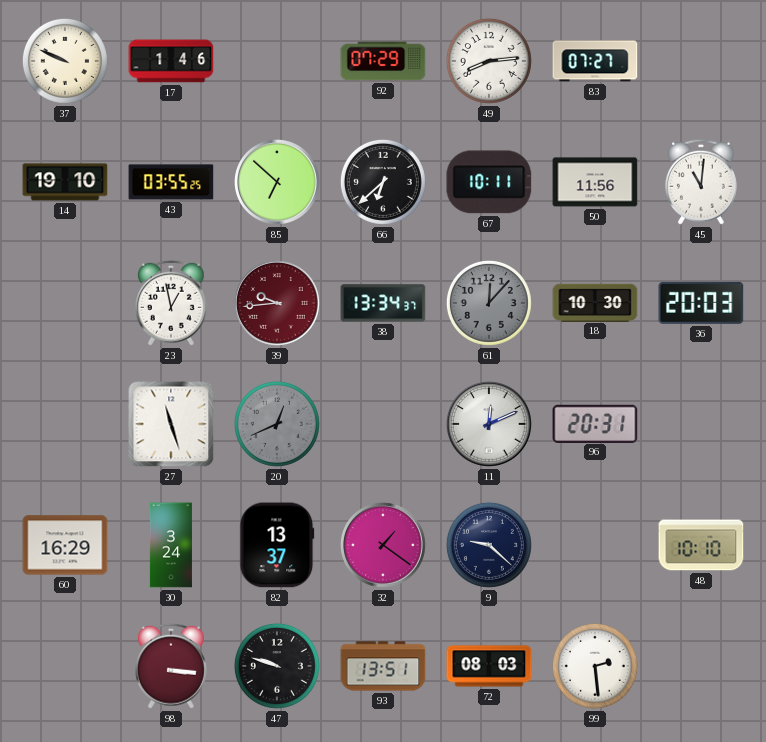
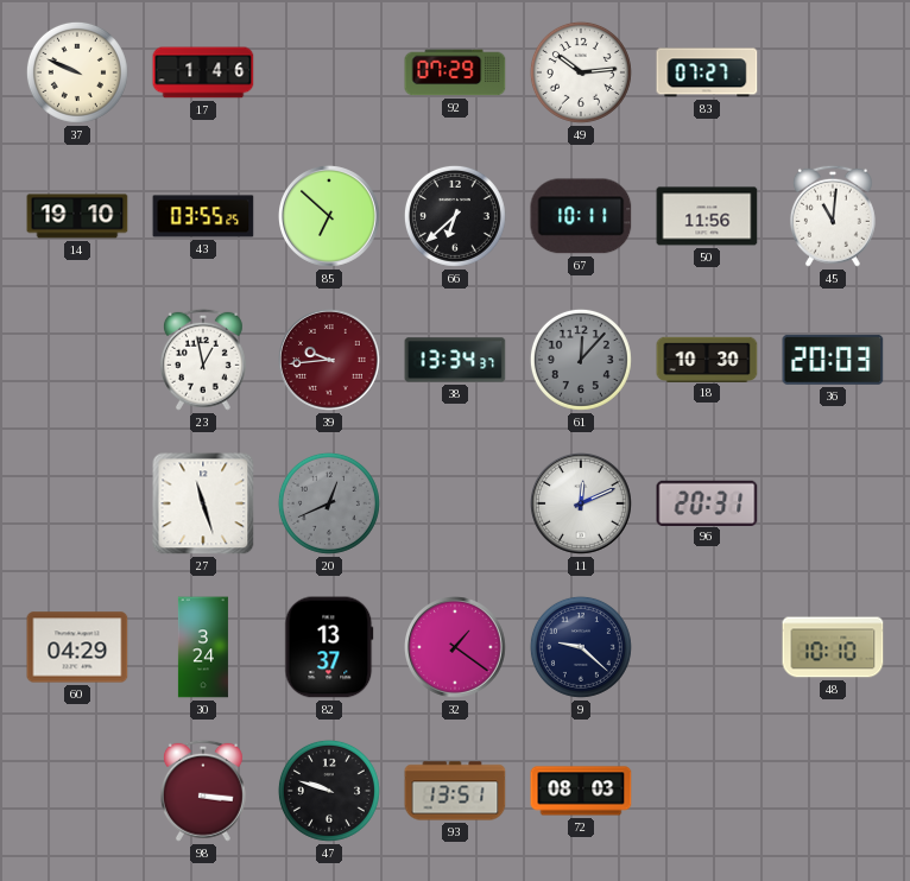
49: 8:14 -> 10:14
60: 16:29 -> 04:29
99: 2:29 -> none
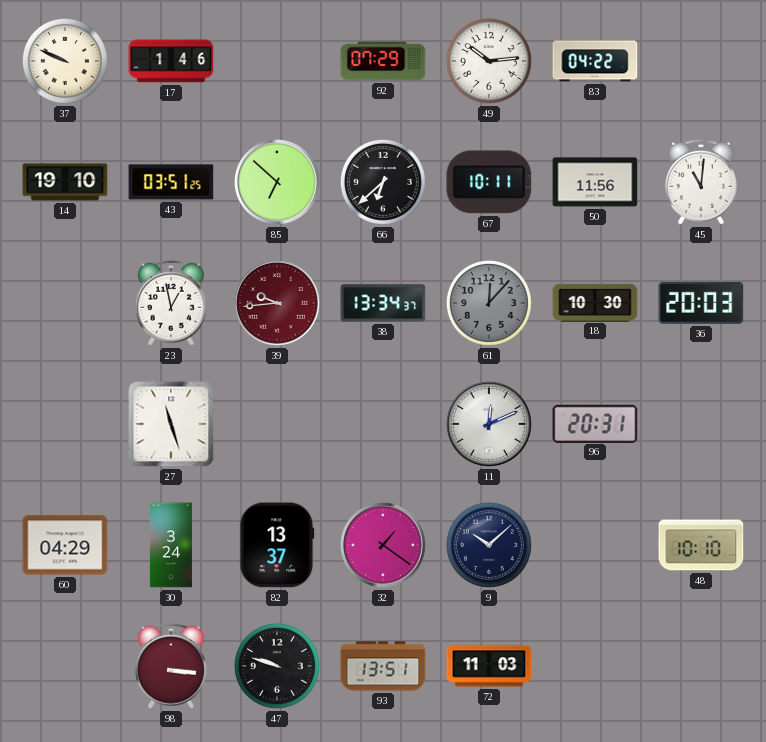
83: 07:27 -> 04:22
43: 03:55 -> 03:51
20: 12:41 -> none
9: 9:22 -> 10:08
72: 08:03 -> 11:03
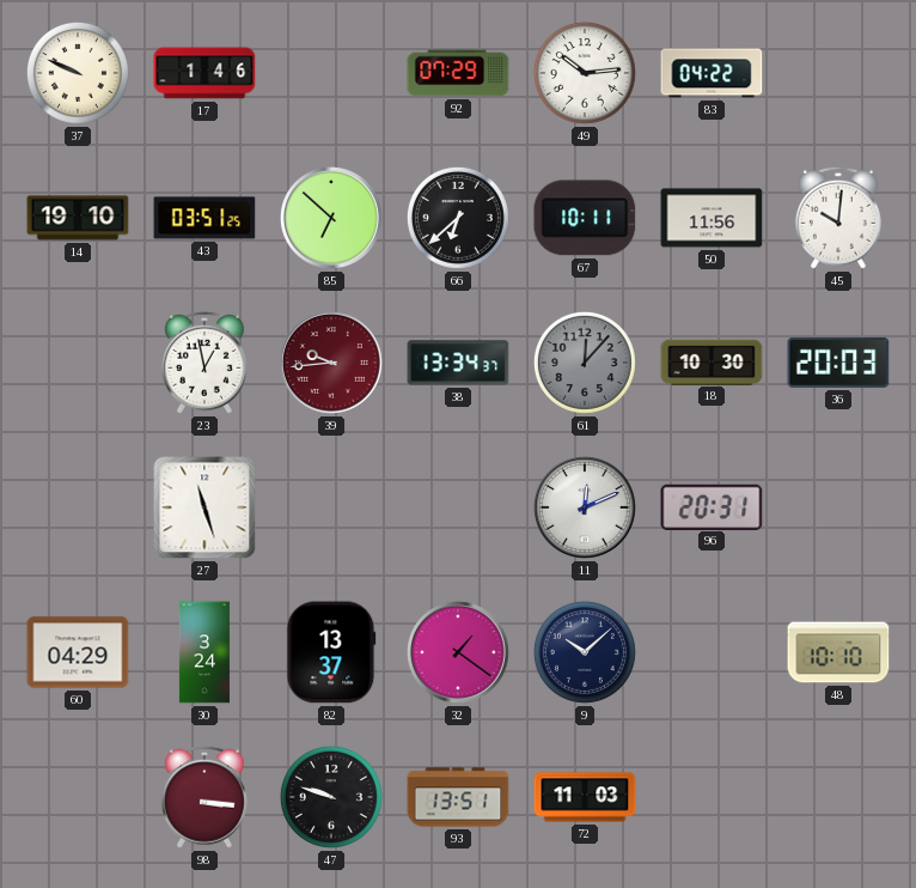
45: 11:01 -> 10:01
